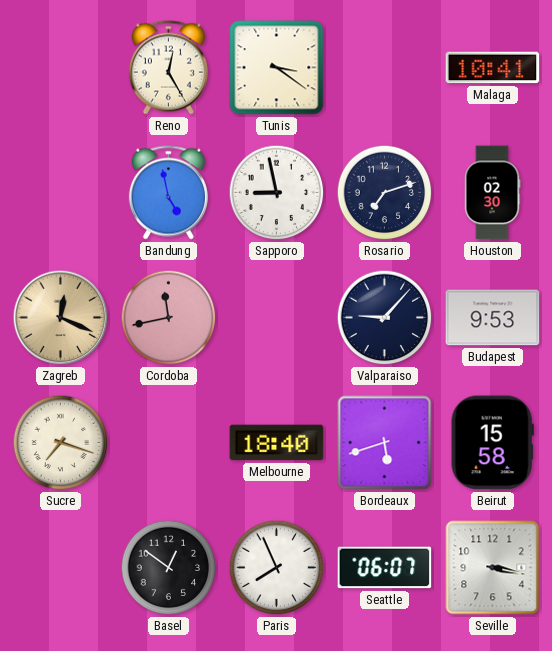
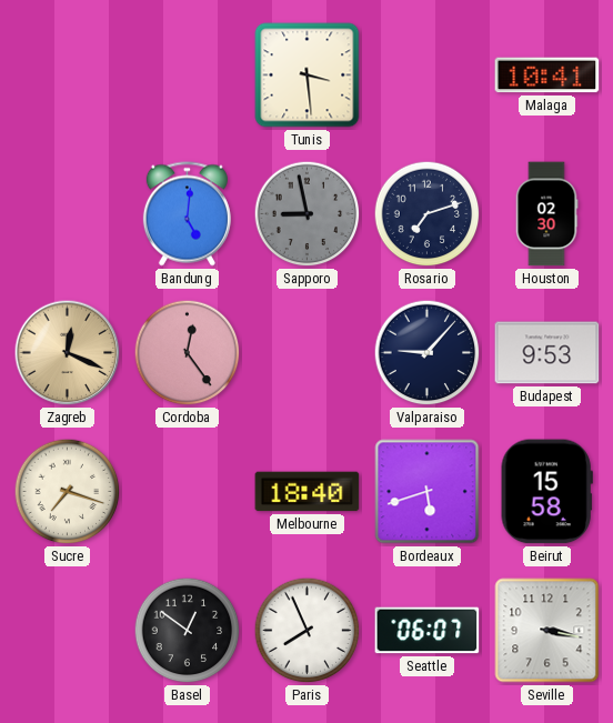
Reno: 12:25 -> none
Tunis: 3:21 -> 3:29
Bandung: 4:58 -> 5:01
Sapporo dial: white -> grey
Cordoba: 11:43 -> 12:24
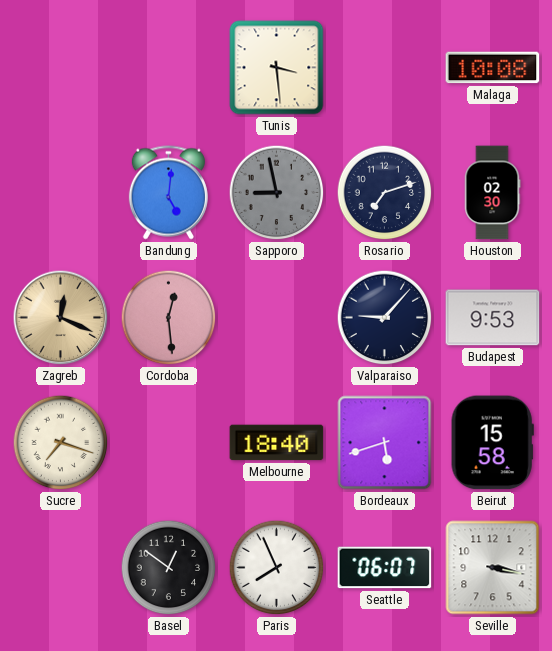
Malaga: 10:41 -> 10:08
Cordoba: 12:24 -> 12:29
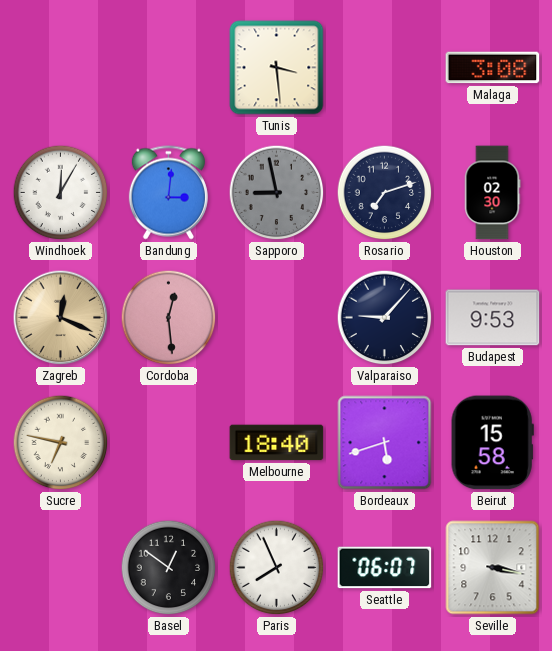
Malaga: 10:08 -> 3:08
Windhoek: none -> 12:05
Bandung: 5:01 -> 3:01
Sucre: 7:18 -> 6:47
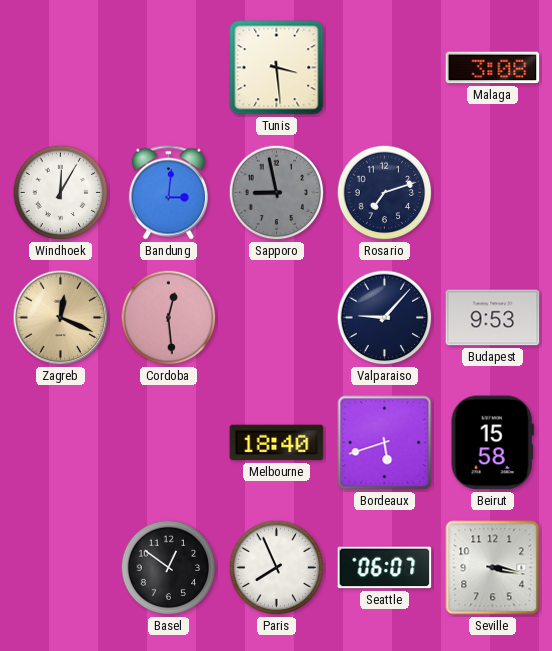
Houston: 02:30 -> none
Sucre: 6:47 -> none
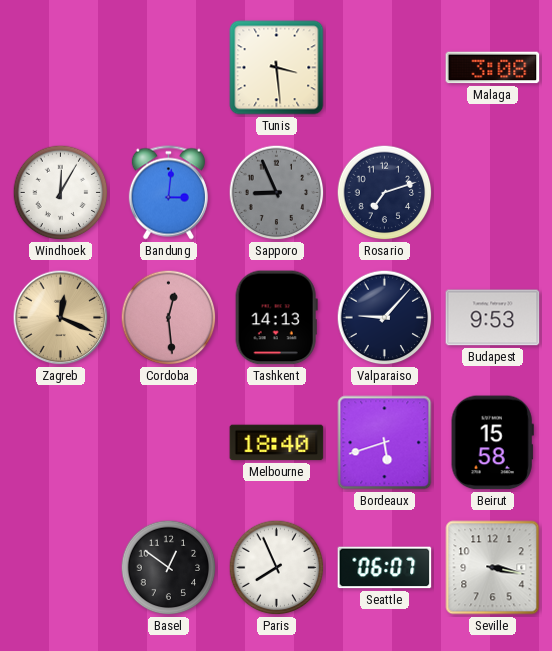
Sapporo: 8:58 -> 8:56
Tashkent: none -> 14:13
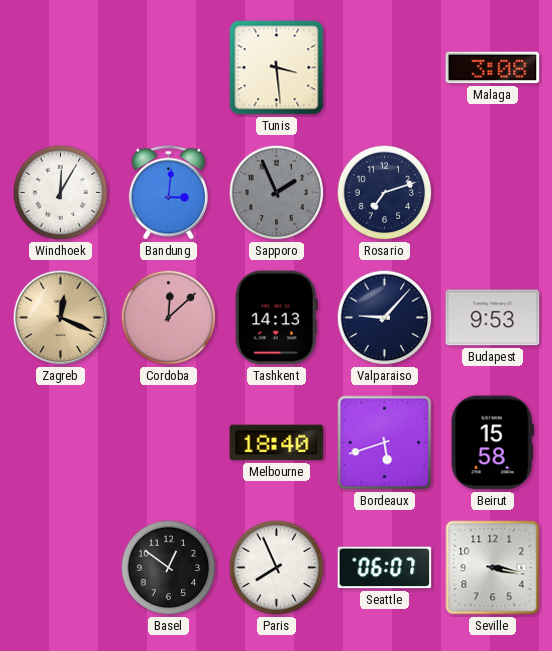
Sapporo: 8:56 -> 1:56
Cordoba: 12:29 -> 12:08
